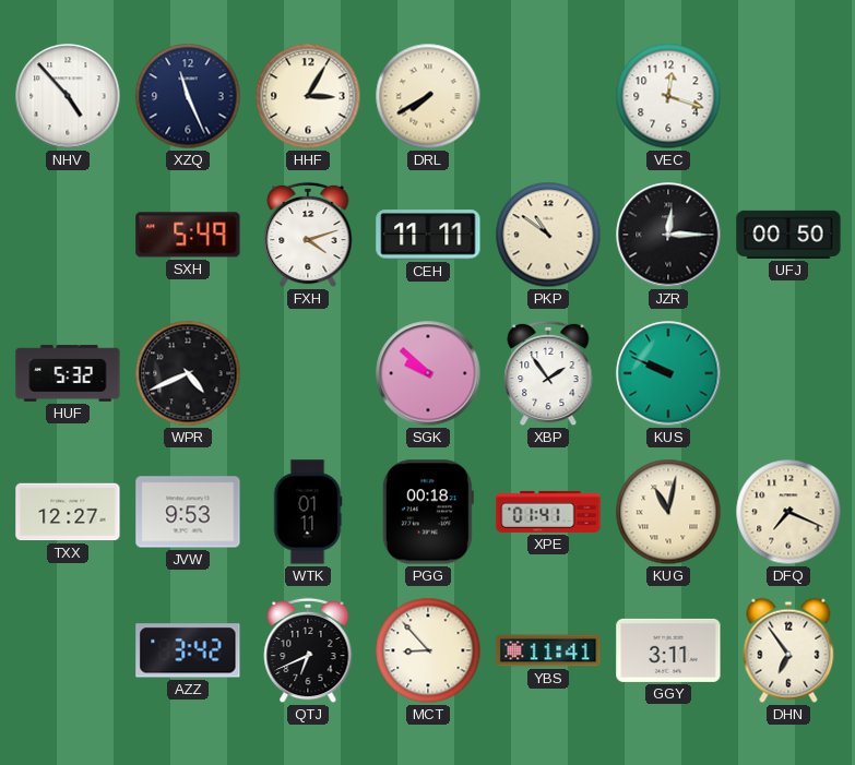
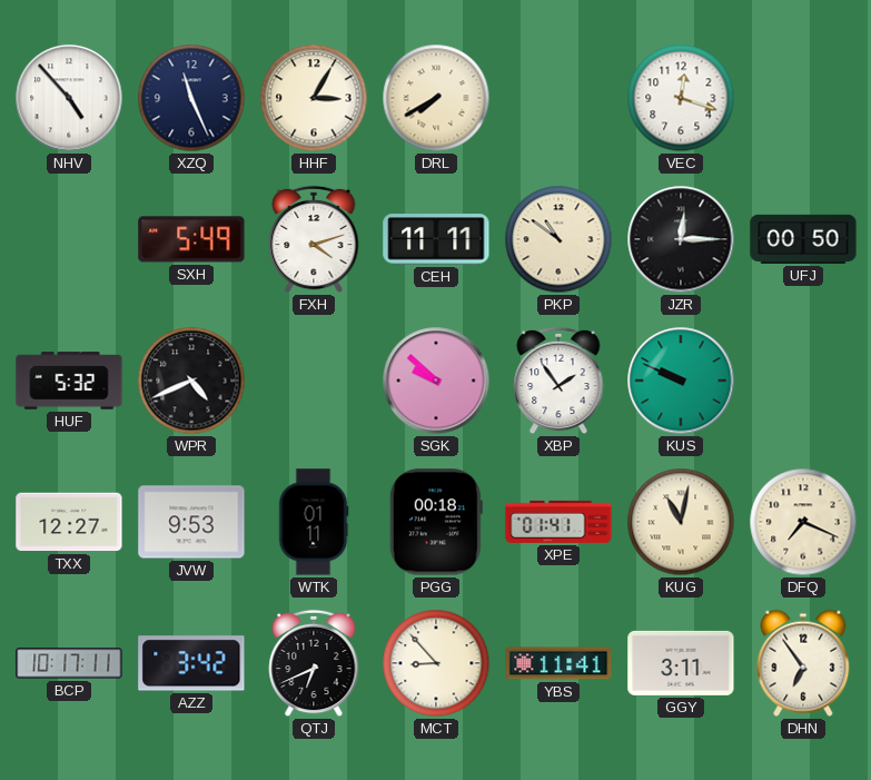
BCP: none -> 10:17
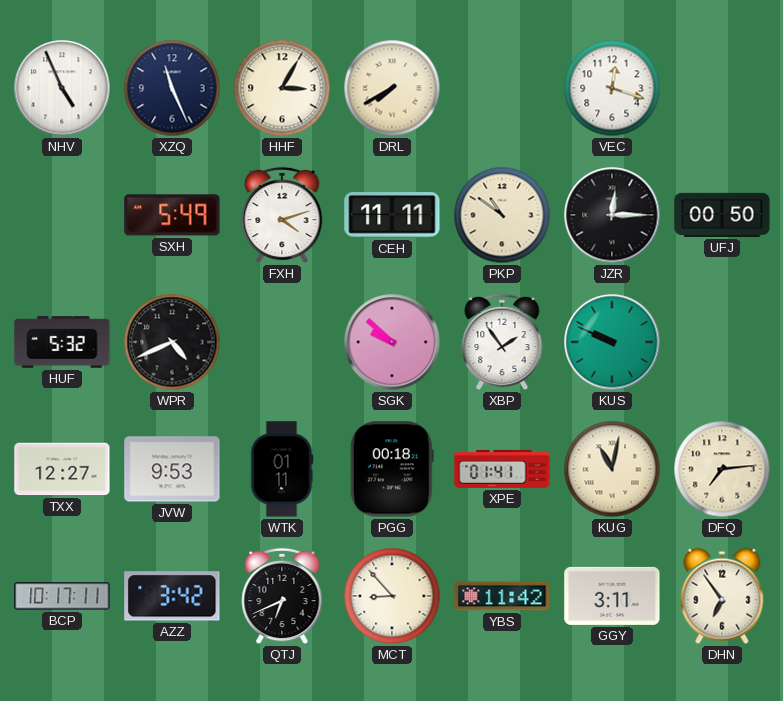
NHV: 4:53 -> 4:56
DFQ: 7:19 -> 7:14
YBS: 11:41 -> 11:42
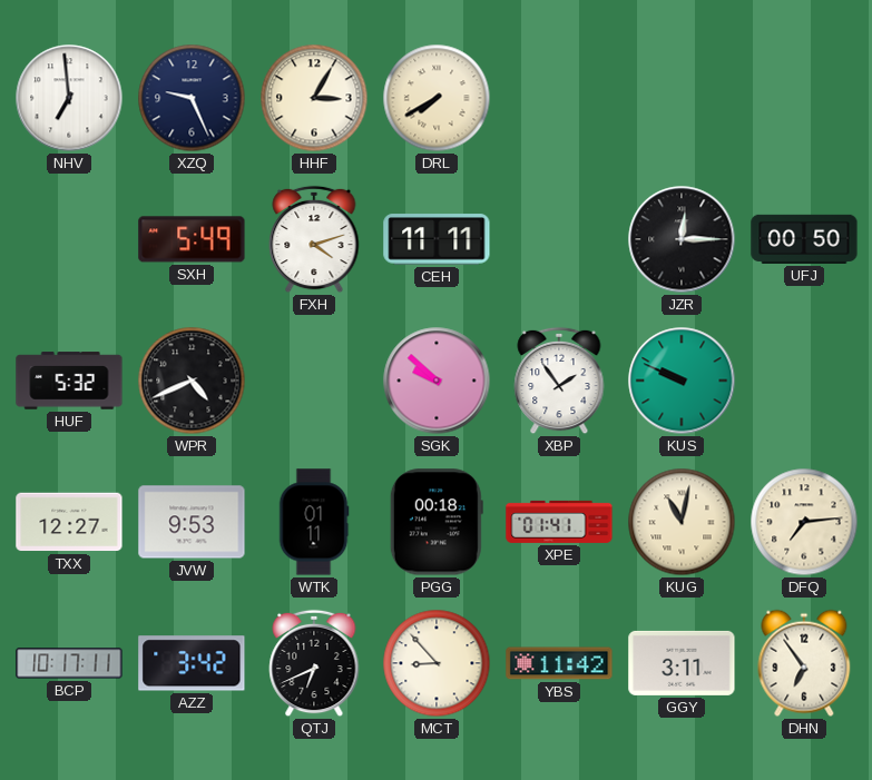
NHV: 4:56 -> 6:59
XZQ: 11:26 -> 9:26
VEC: 12:18 -> none
PKP: 10:51 -> none
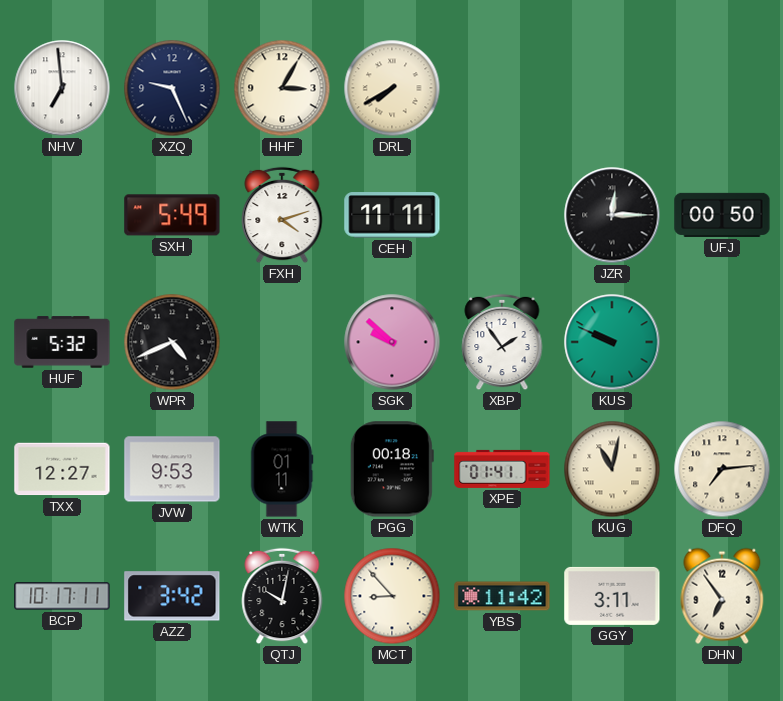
QTJ: 6:41 -> 10:02
